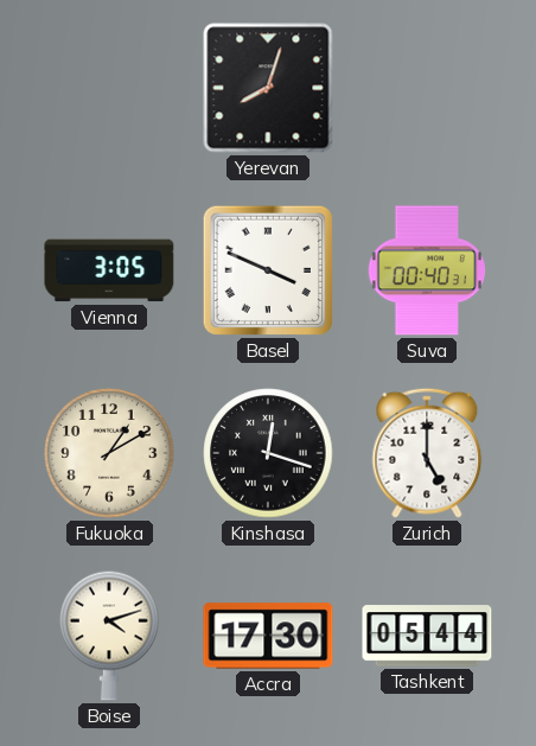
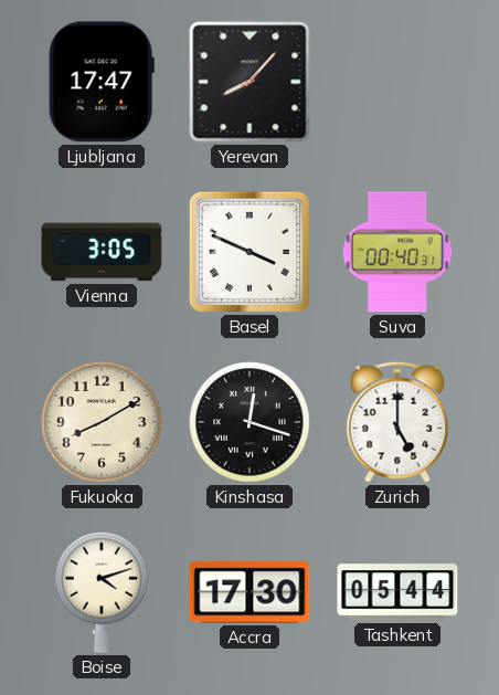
Ljubljana: none -> 17:47
Yerevan: 8:03 -> 8:07
Fukuoka: 1:10 -> 8:10
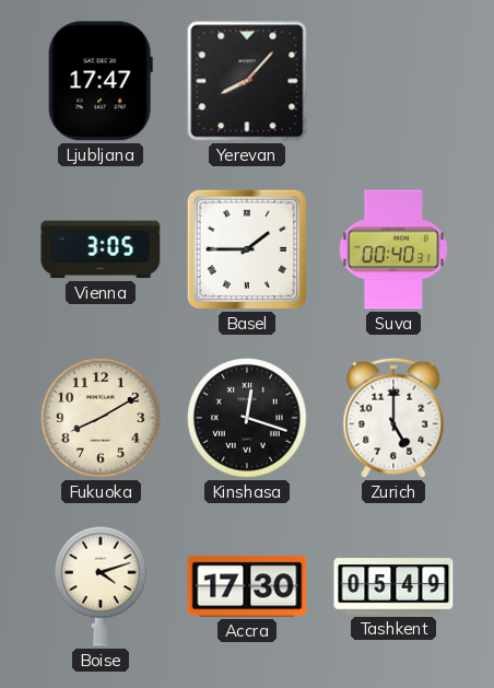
Basel: 3:49 -> 1:45
Tashkent: 05:44 -> 05:49
